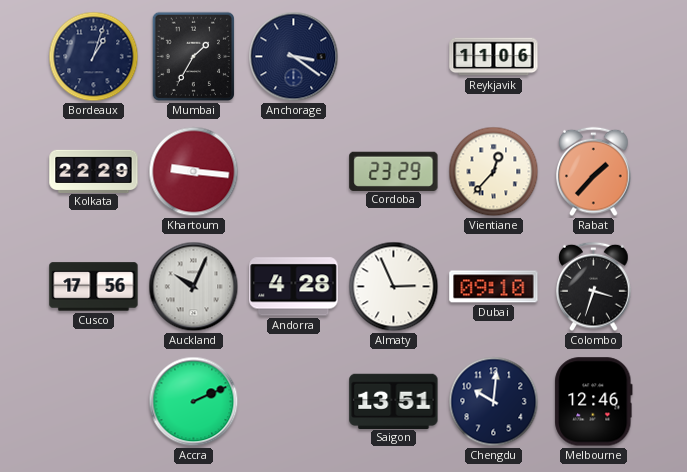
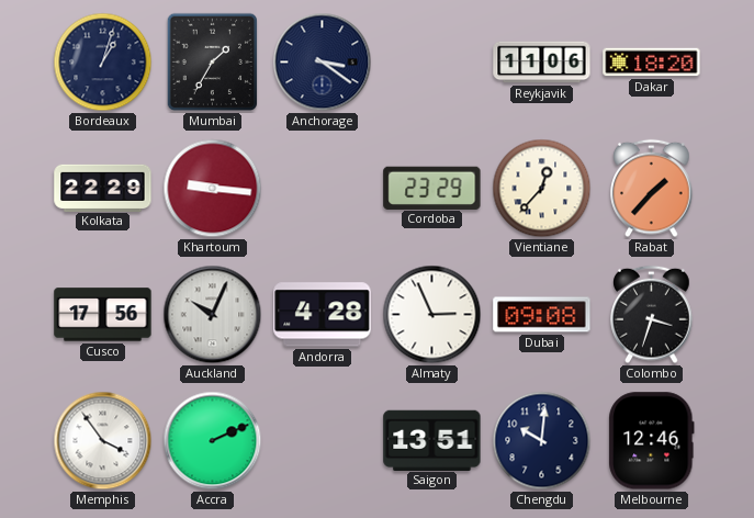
Dakar: none -> 18:20
Dubai: 09:10 -> 09:08
Memphis: none -> 3:54
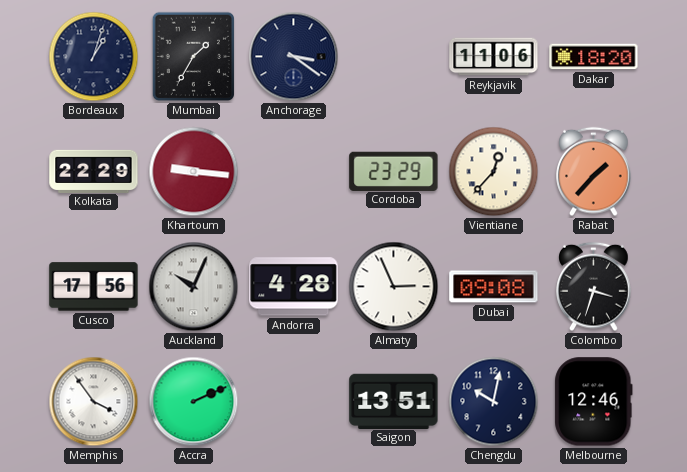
Chengdu: 10:01 -> 10:02
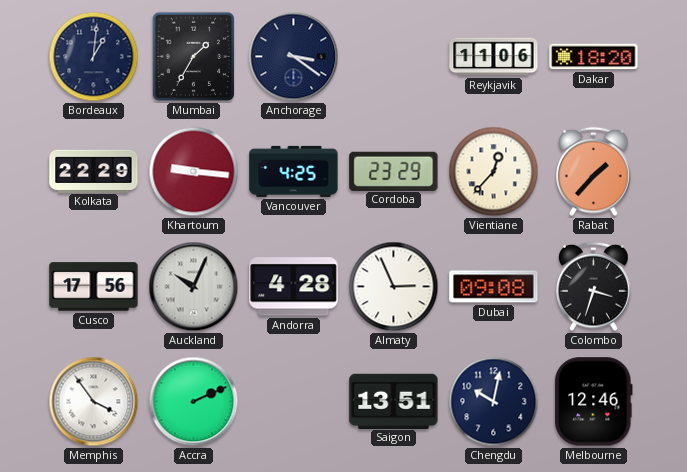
Bordeaux: 1:03 -> 1:01
Vancouver: none -> 4:25
